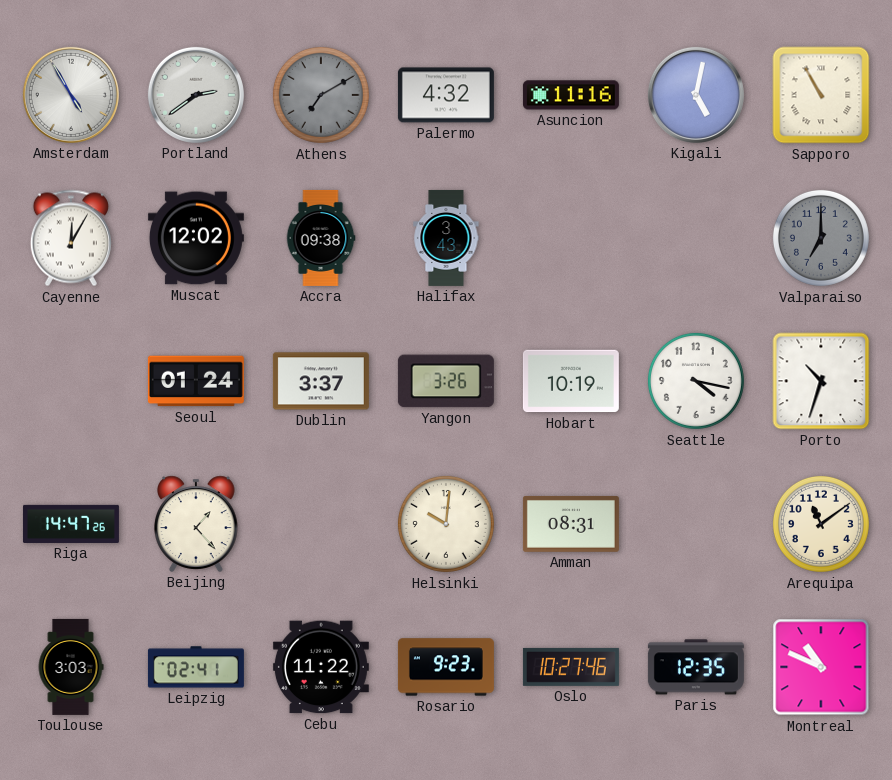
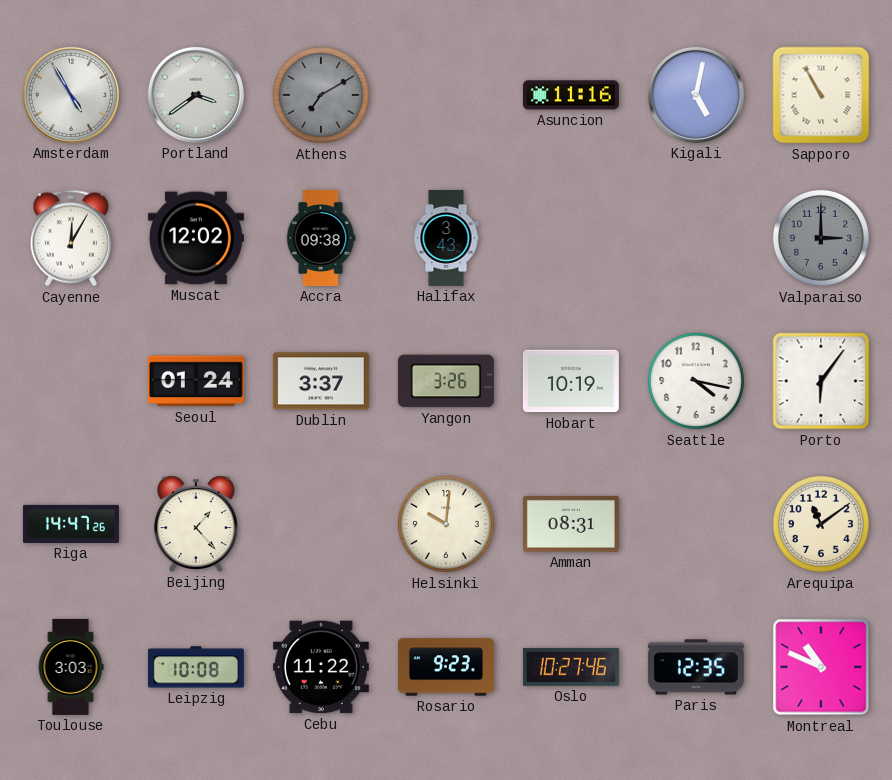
Portland: 2:39 -> 3:39
Palermo: 4:32 -> none
Valparaiso: 7:00 -> 3:00
Porto: 10:33 -> 6:06
Leipzig: 02:41 -> 10:08
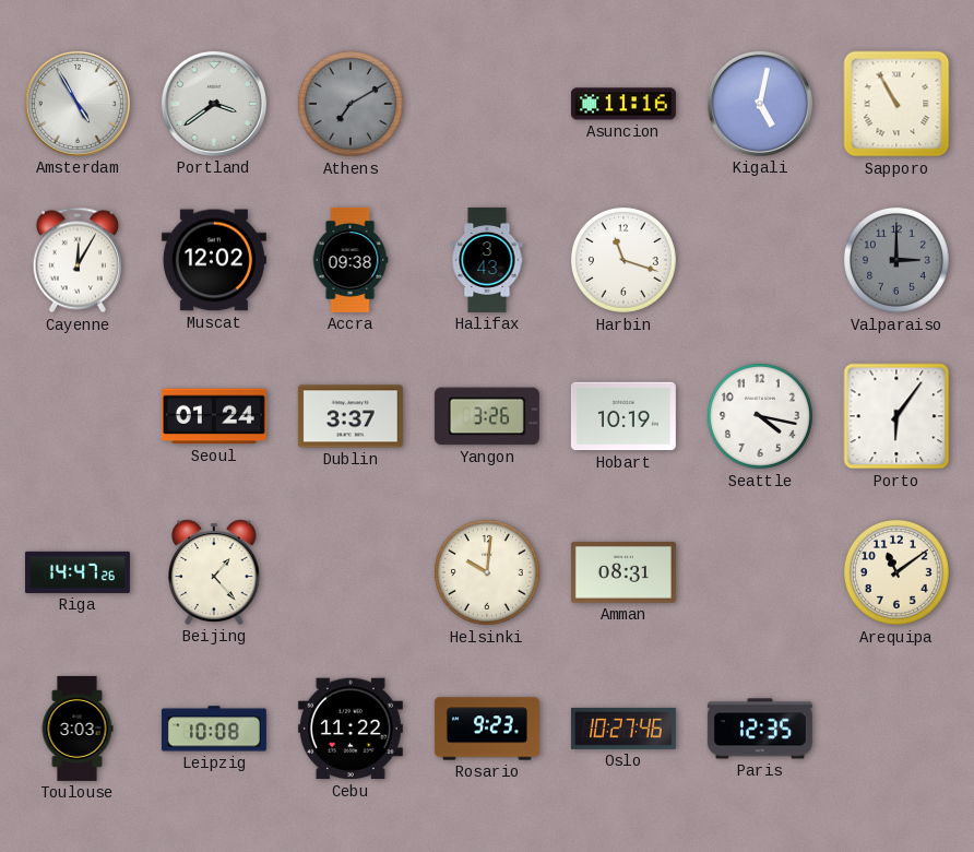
Harbin: none -> 11:18
Montreal: 10:49 -> none
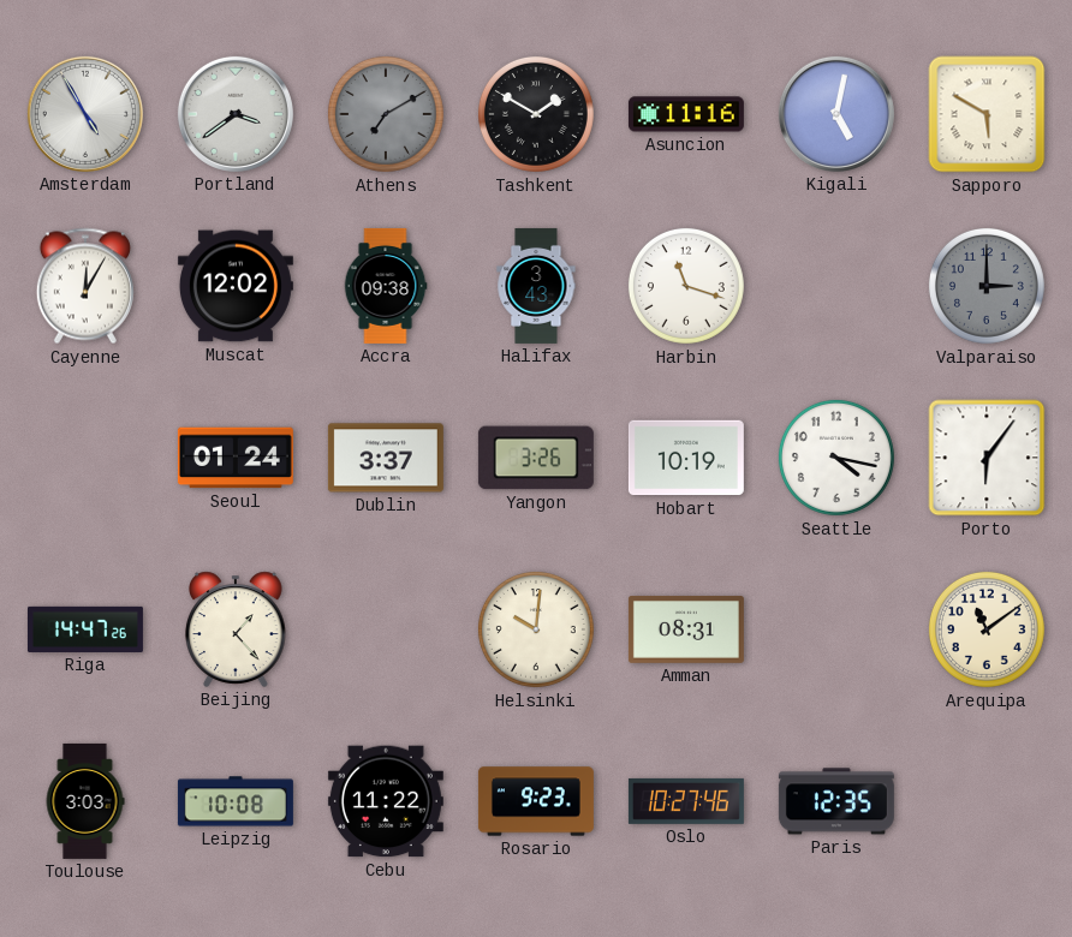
Tashkent: none -> 1:50
Sapporo: 10:55 -> 5:50
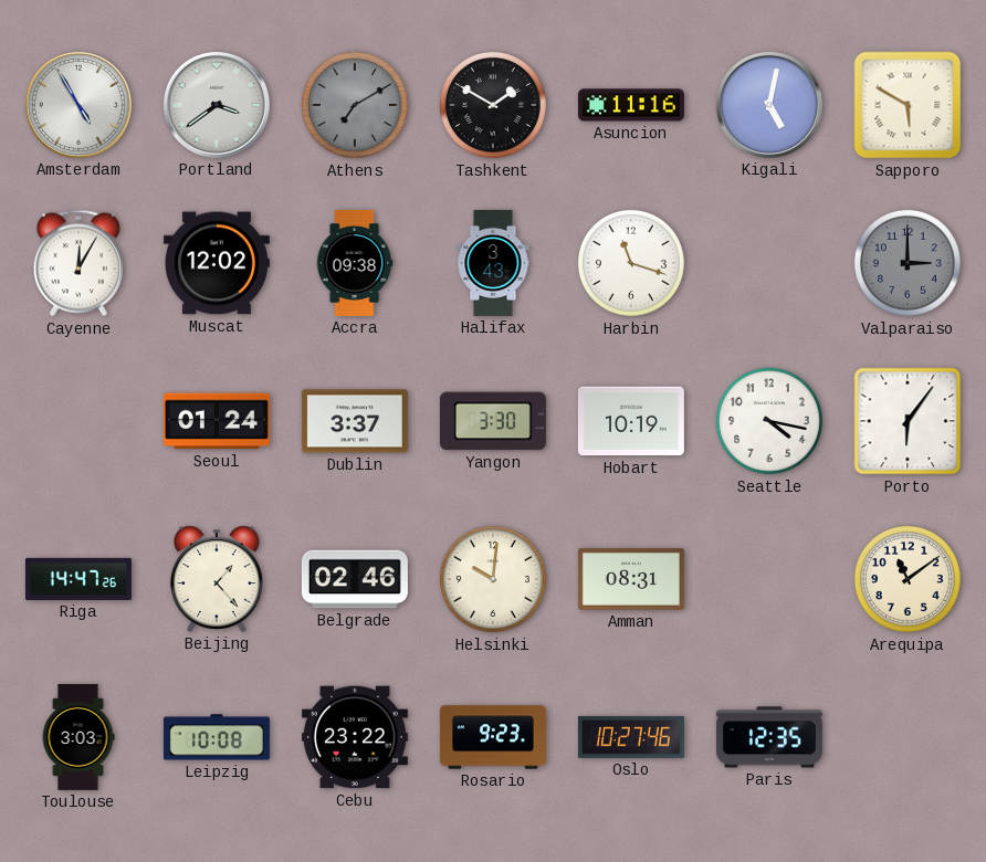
Yangon: 3:26 -> 3:30
Belgrade: none -> 02:46
Cebu: 11:22 -> 23:22
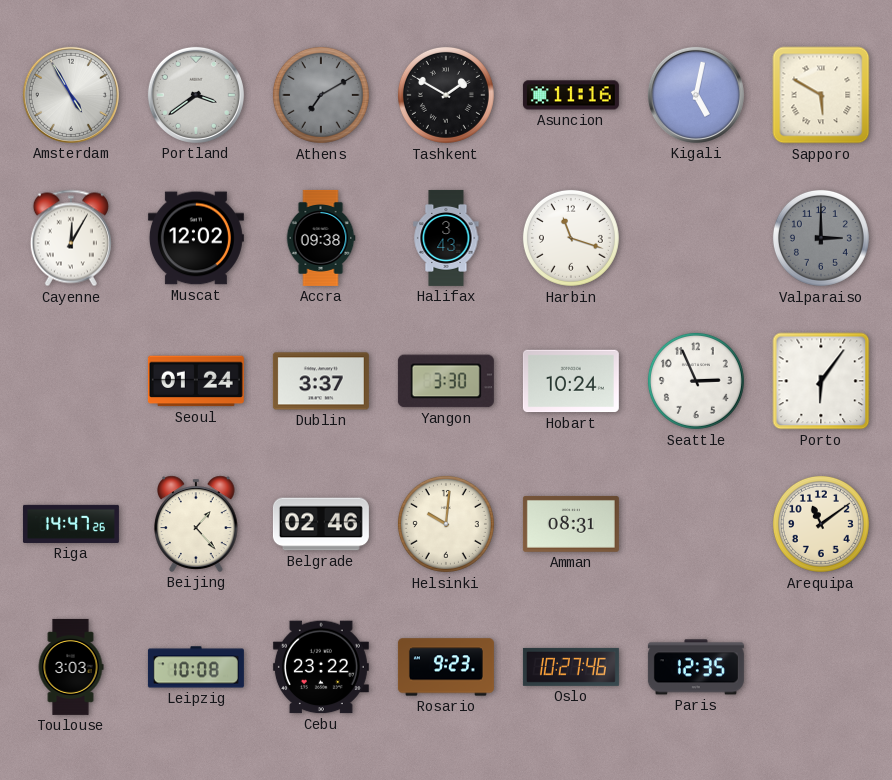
Hobart: 10:19 -> 10:24
Seattle: 4:17 -> 2:56
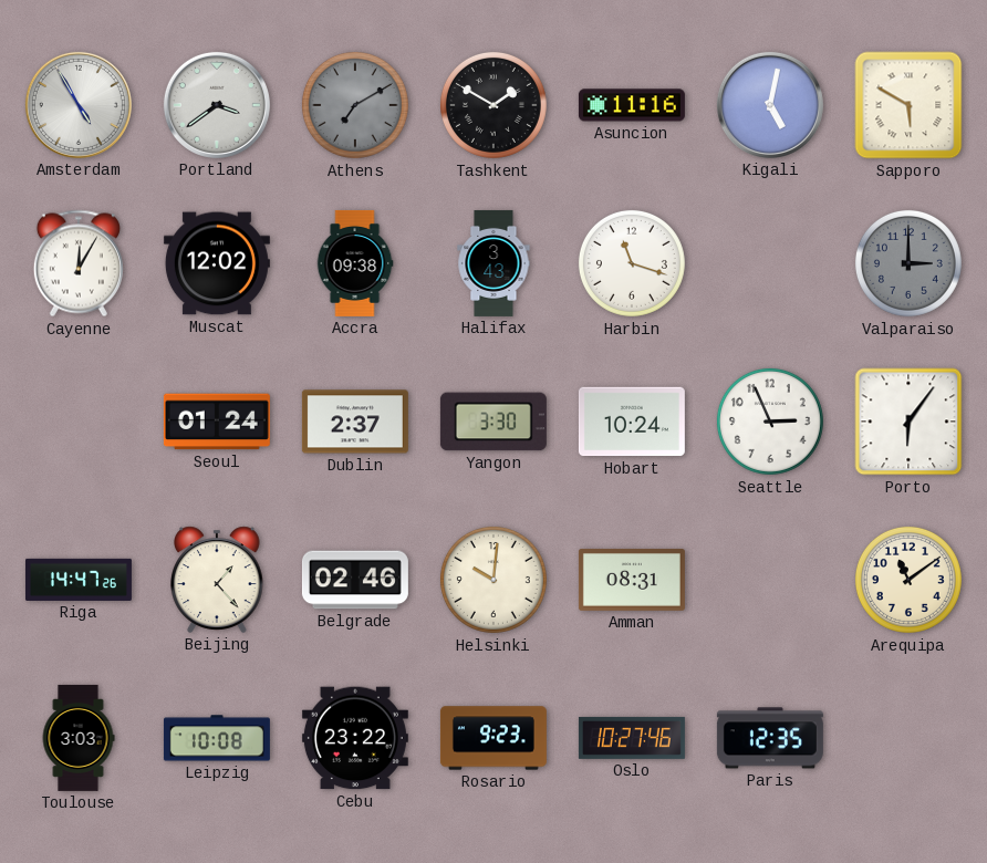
Dublin: 3:37 -> 2:37
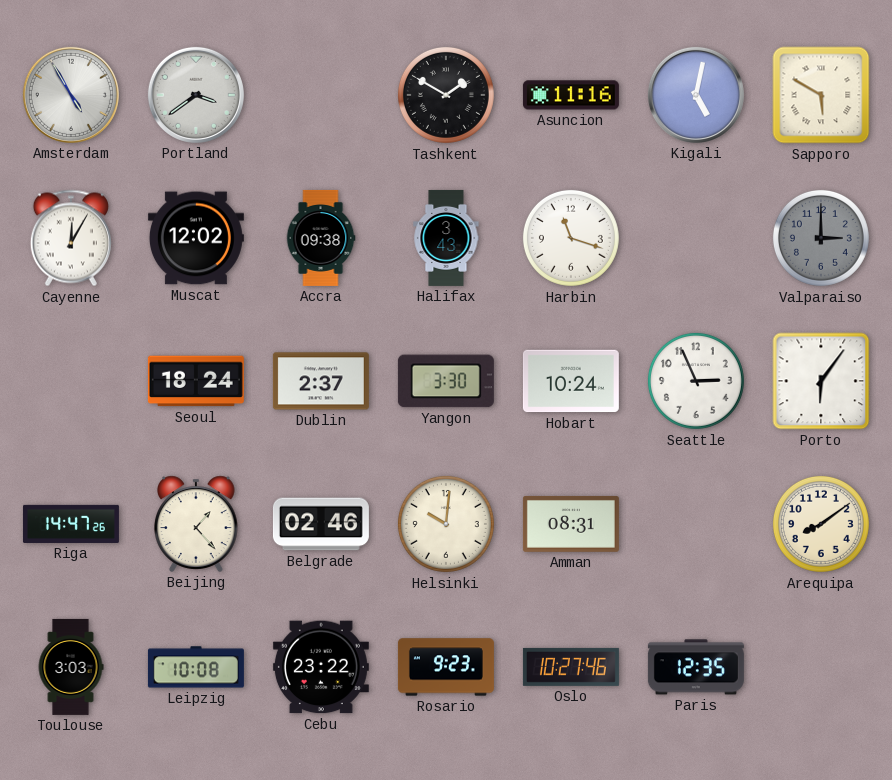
Athens: 7:10 -> none
Seoul: 01:24 -> 18:24
Arequipa: 11:09 -> 8:09
